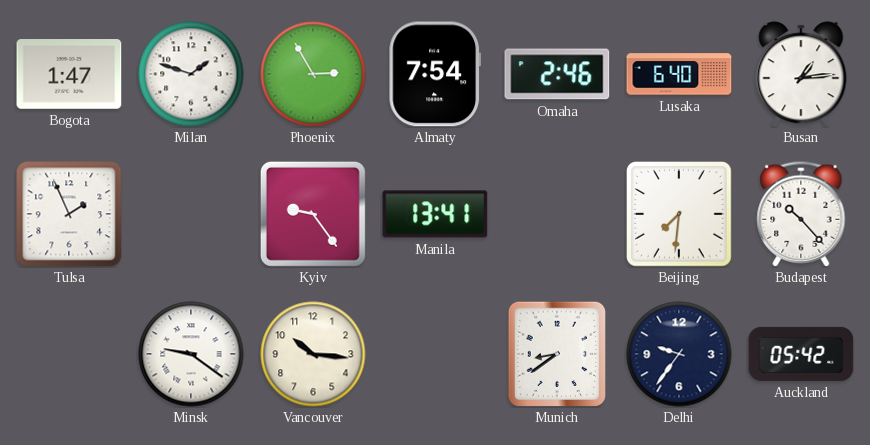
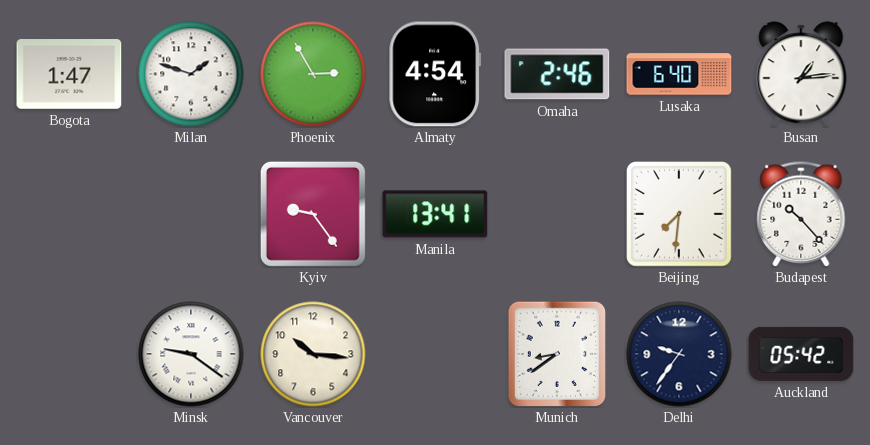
Almaty: 7:54 -> 4:54
Tulsa: 1:56 -> none
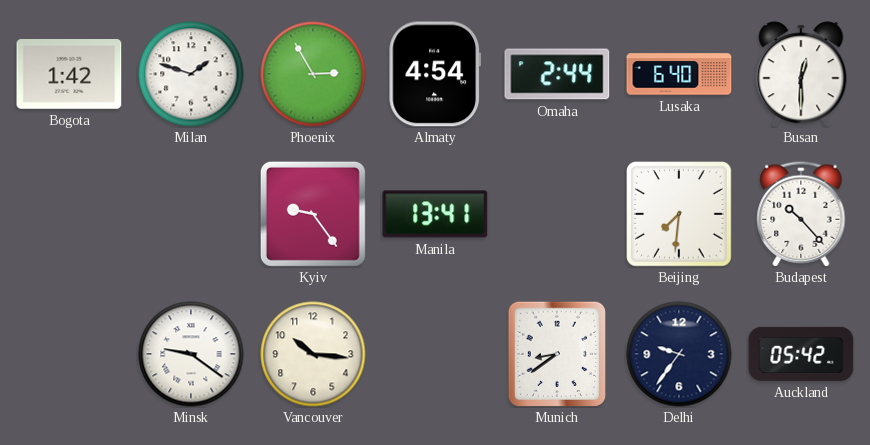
Bogota: 1:47 -> 1:42
Omaha: 2:46 -> 2:44
Busan: 1:14 -> 12:30
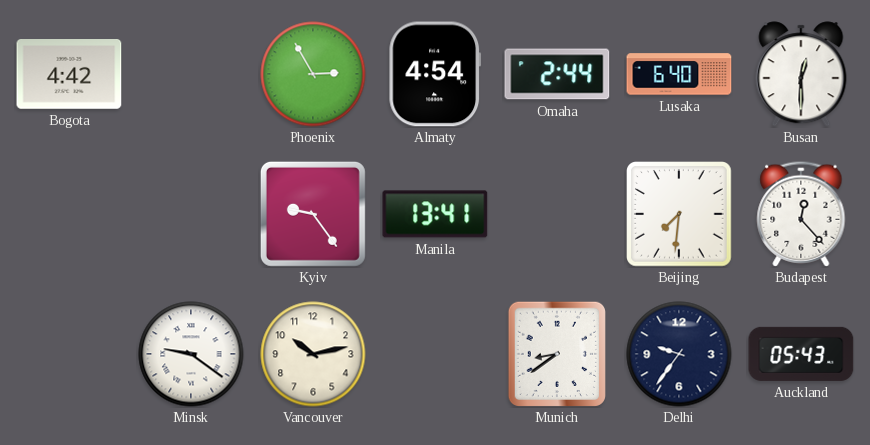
Bogota: 1:42 -> 4:42
Milan: 1:48 -> none
Budapest: 10:23 -> 12:23
Vancouver: 10:16 -> 10:13
Auckland: 05:42 -> 05:43
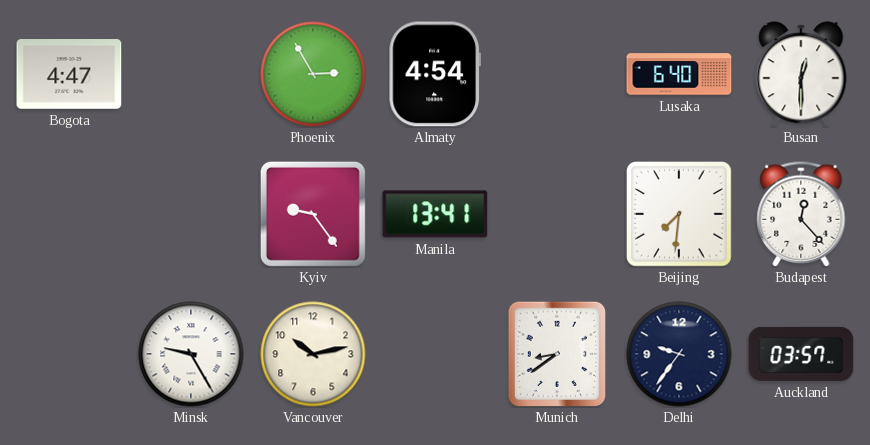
Bogota: 4:42 -> 4:47
Omaha: 2:44 -> none
Minsk: 9:21 -> 9:25
Auckland: 05:43 -> 03:57
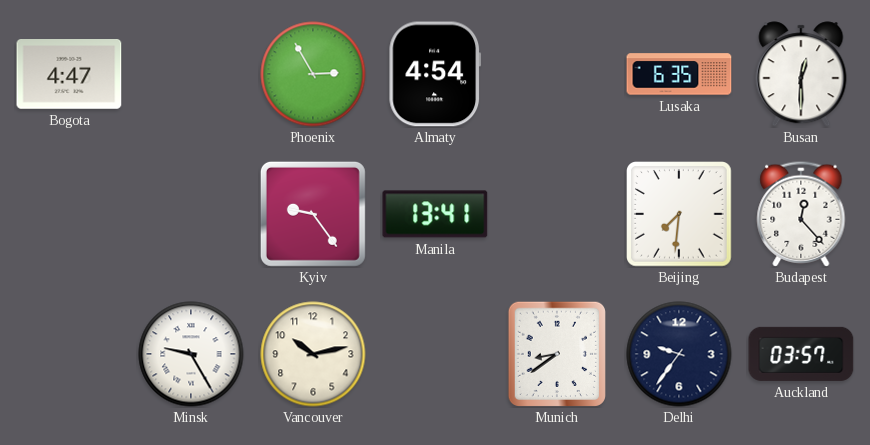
Lusaka: 6:40 -> 6:35
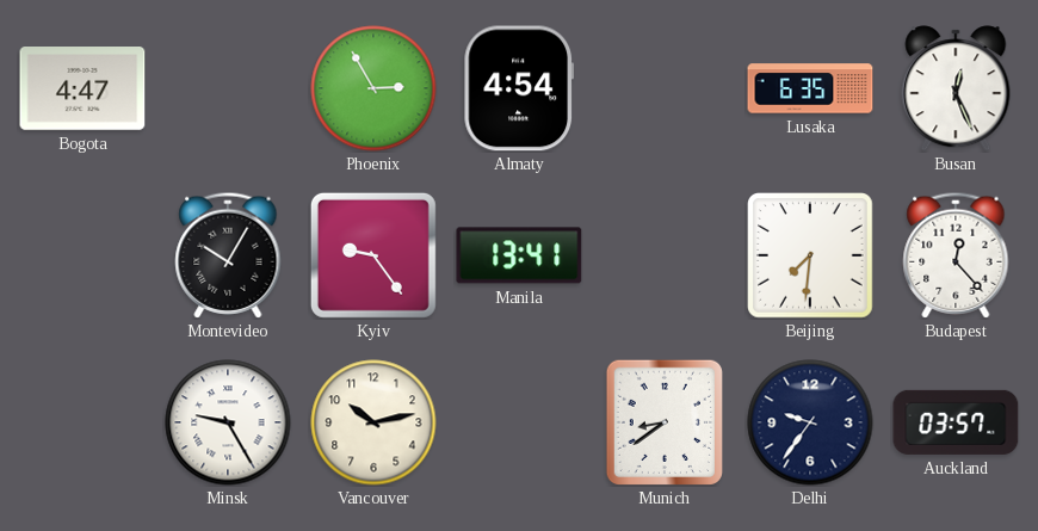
Busan: 12:30 -> 12:26
Montevideo: none -> 10:05
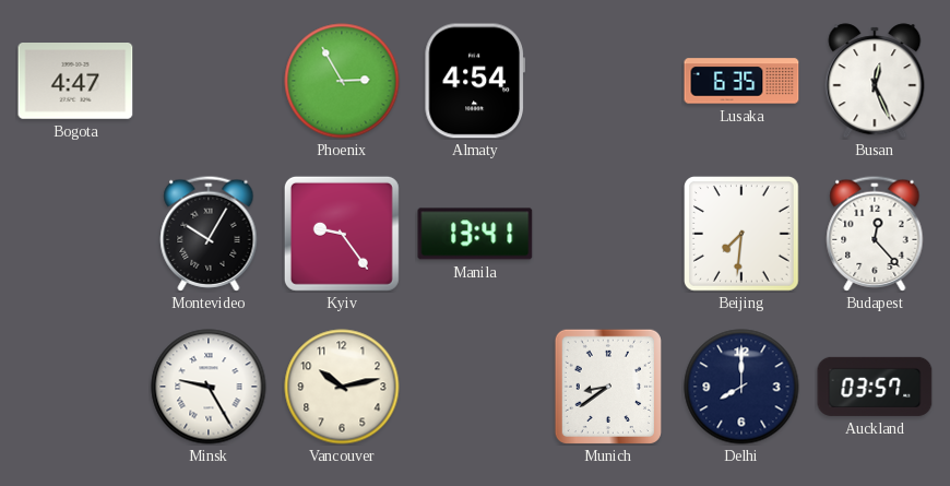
Delhi: 9:36 -> 8:00
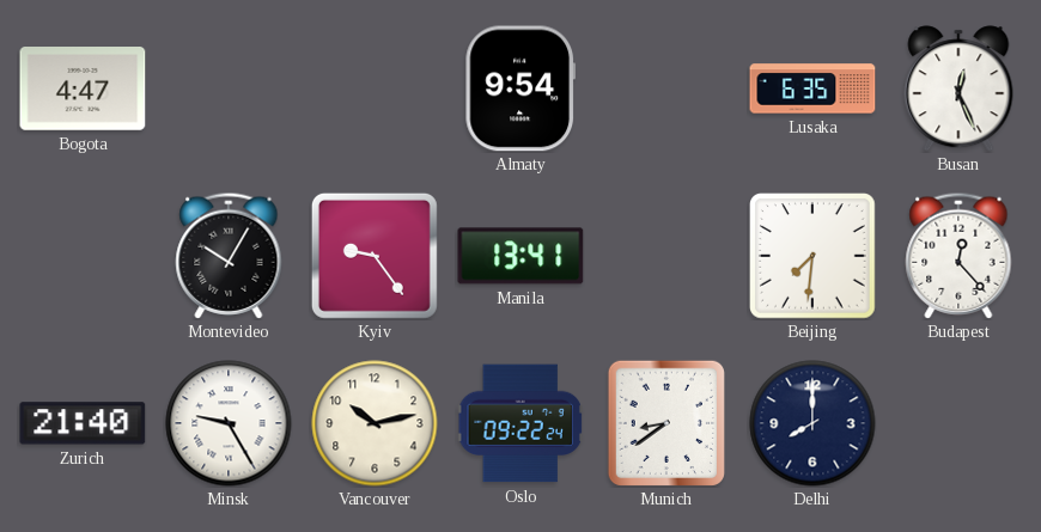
Phoenix: 2:55 -> none
Almaty: 4:54 -> 9:54
Zurich: none -> 21:40
Oslo: none -> 09:22
Auckland: 03:57 -> none
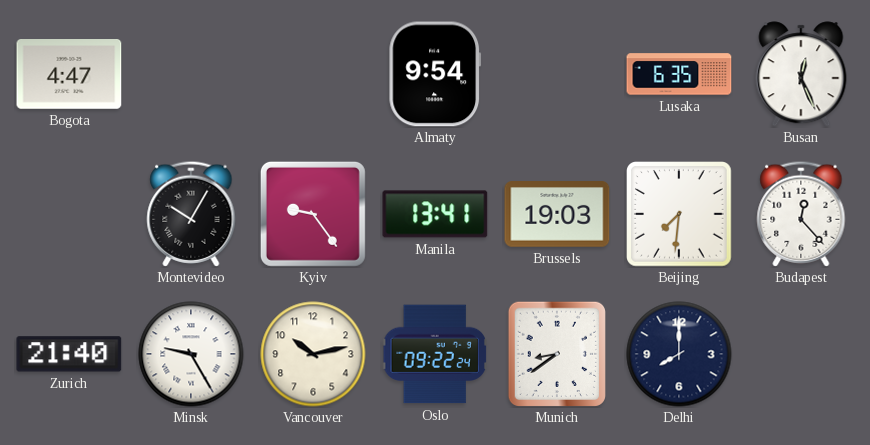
Brussels: none -> 19:03
